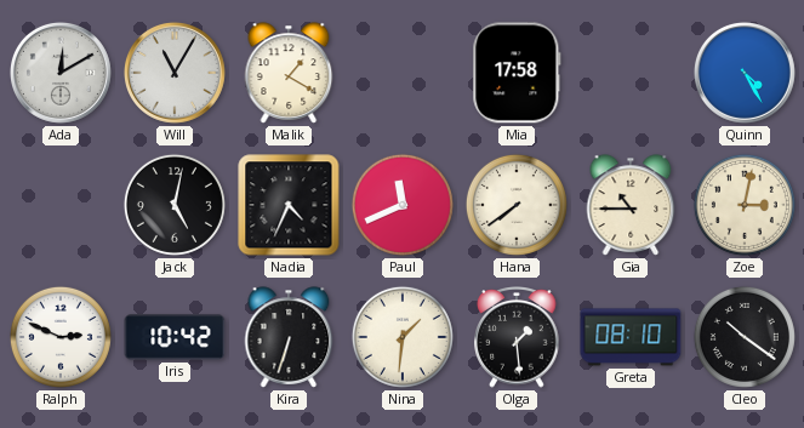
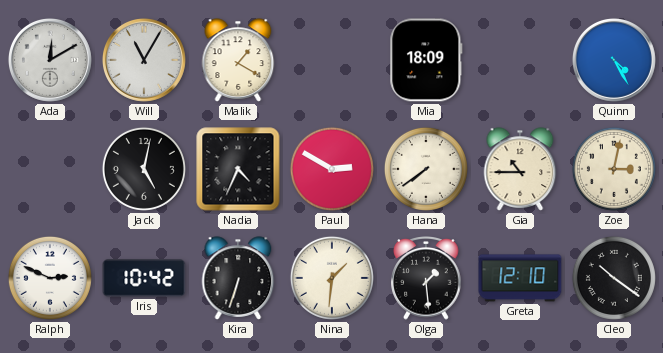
Mia: 17:58 -> 18:09
Paul: 11:41 -> 2:50
Greta: 08:10 -> 12:10
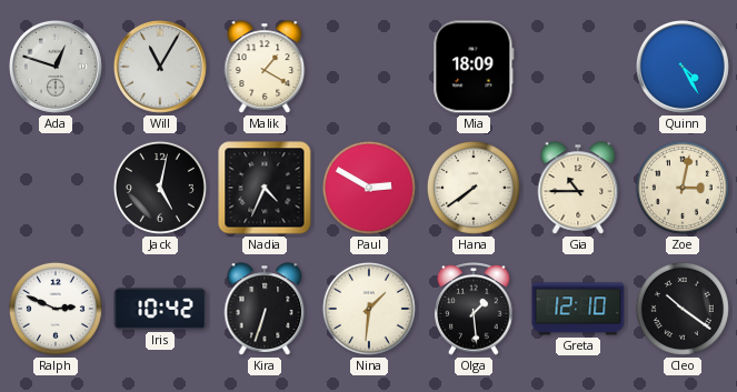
Ada: 12:10 -> 12:48
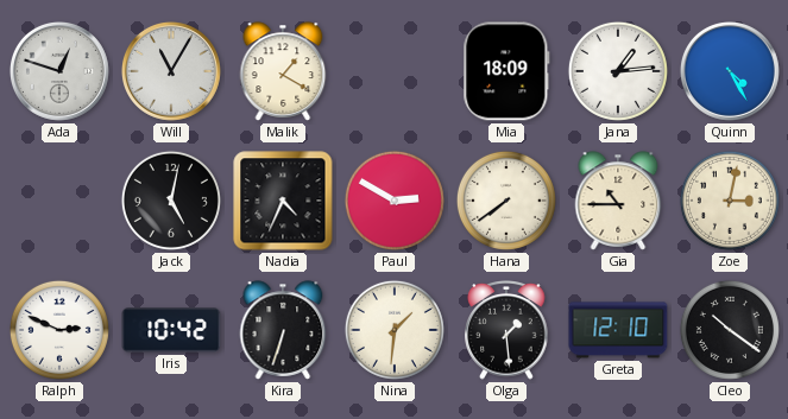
Jana: none -> 1:14
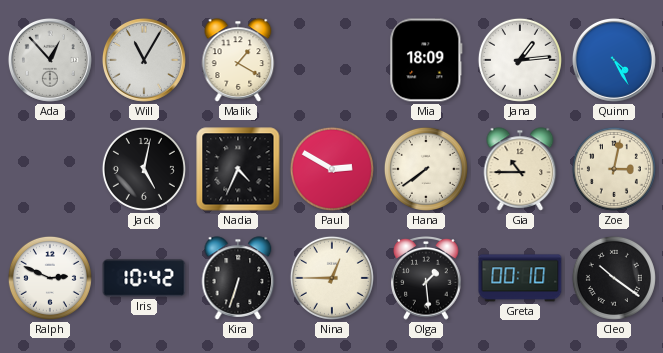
Ada: 12:48 -> 12:53
Nina: 1:31 -> 12:45
Greta: 12:10 -> 00:10
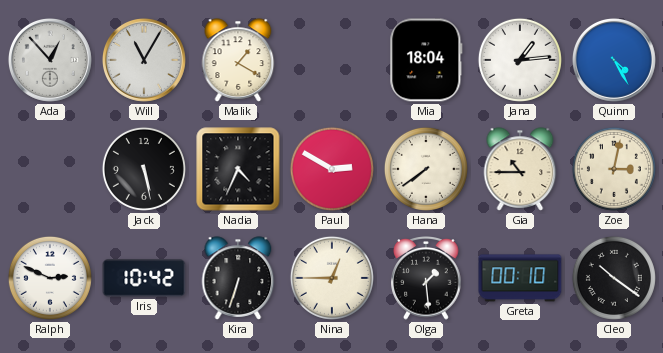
Mia: 18:09 -> 18:04
Jack: 5:02 -> 5:28
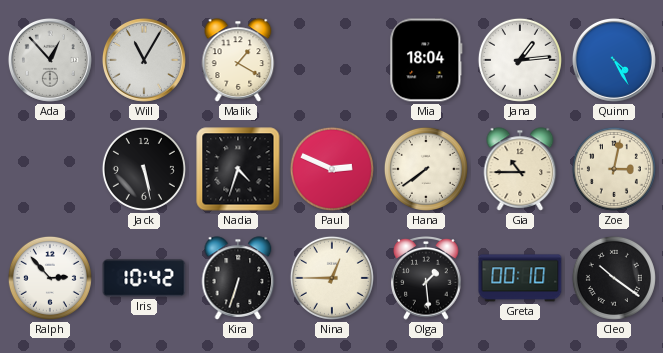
Nadia: 4:34 -> 4:33
Paul: 2:50 -> 2:49
Ralph: 2:49 -> 2:53
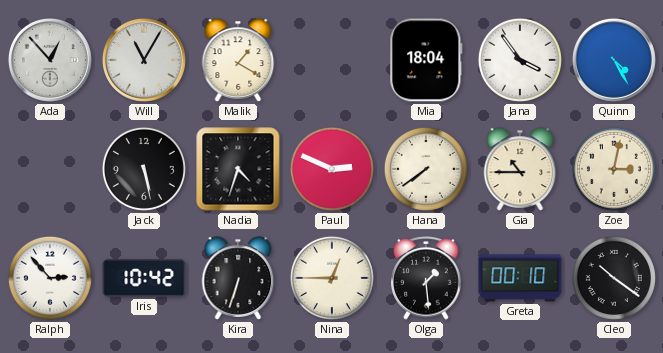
Jana: 1:14 -> 3:54
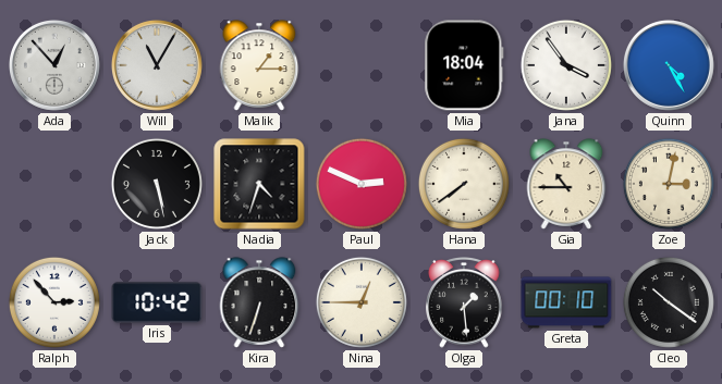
Malik: 1:20 -> 1:15
